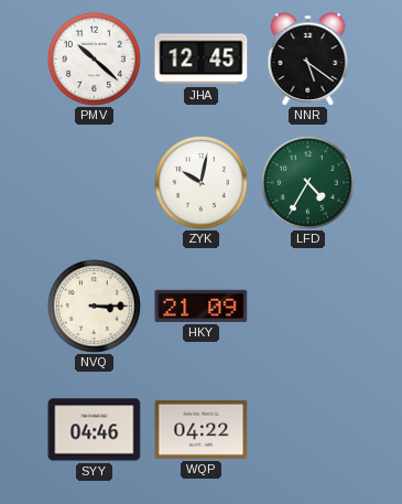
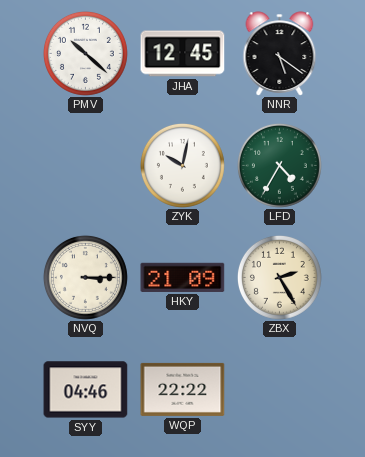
ZBX: none -> 2:25
WQP: 04:22 -> 22:22
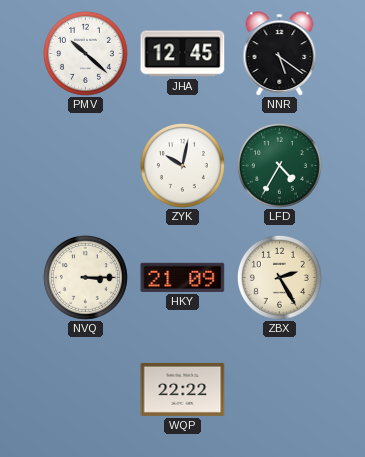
SYY: 04:46 -> none
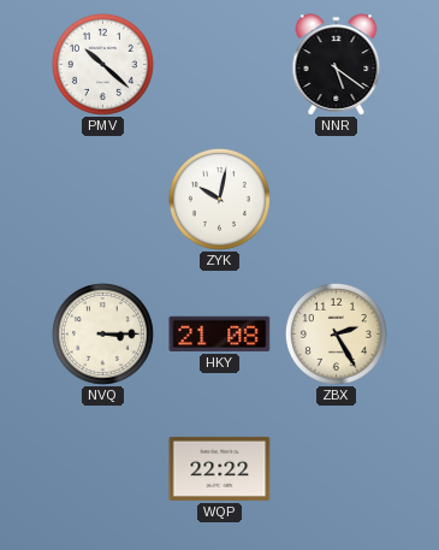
JHA: 12:45 -> none
LFD: 4:35 -> none
HKY: 21:09 -> 21:08
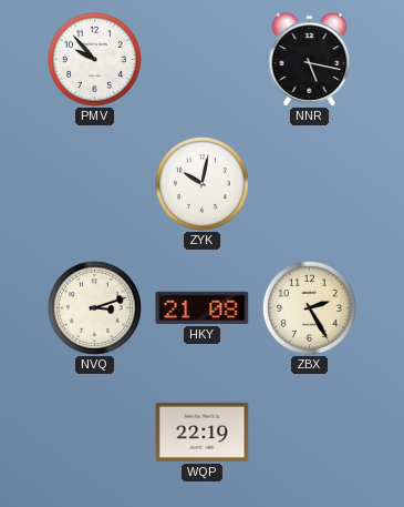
PMV: 10:22 -> 9:53
NNR: 5:21 -> 5:17
NVQ: 3:15 -> 3:12
WQP: 22:22 -> 22:19
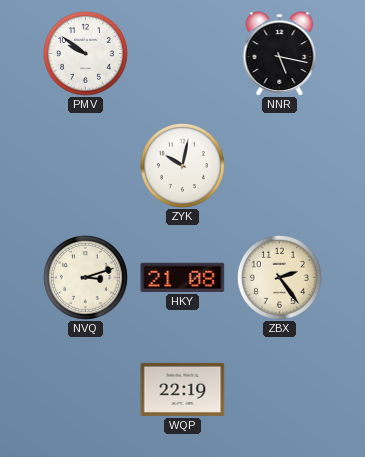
PMV: 9:53 -> 9:51
ZBX: 2:25 -> 2:24
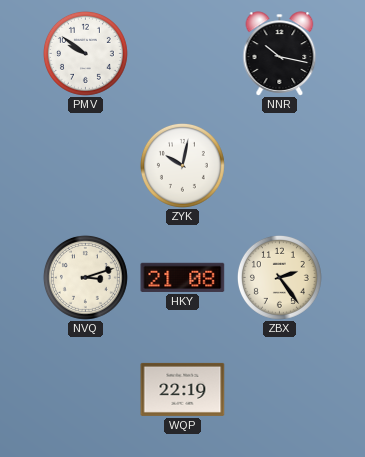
NNR: 5:17 -> 10:17
